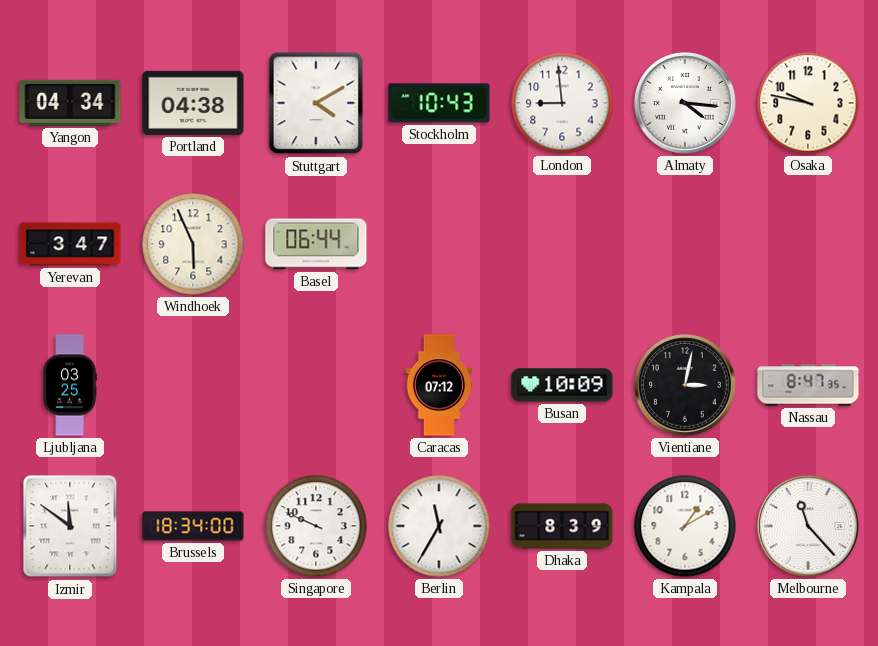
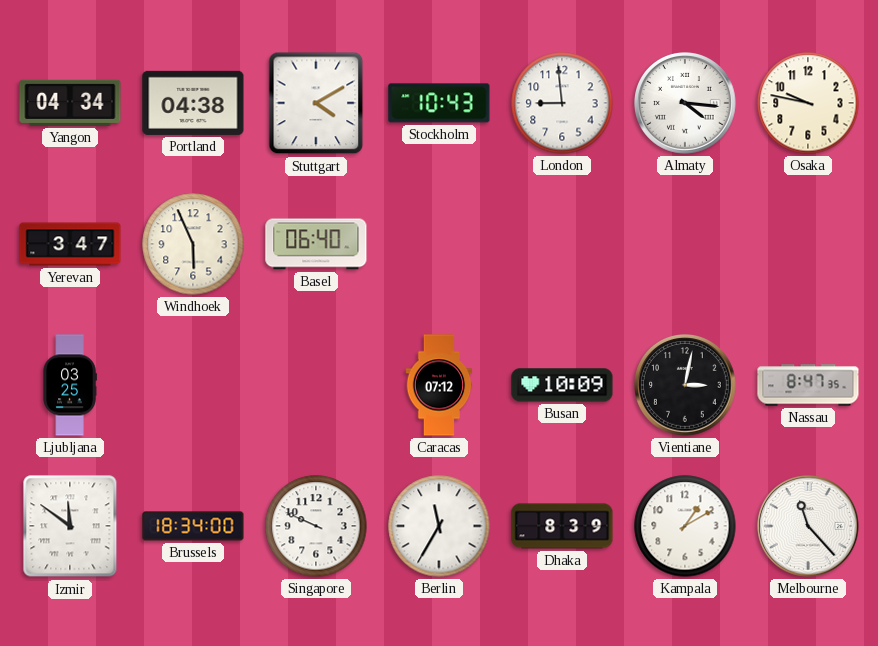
Basel: 06:44 -> 06:40
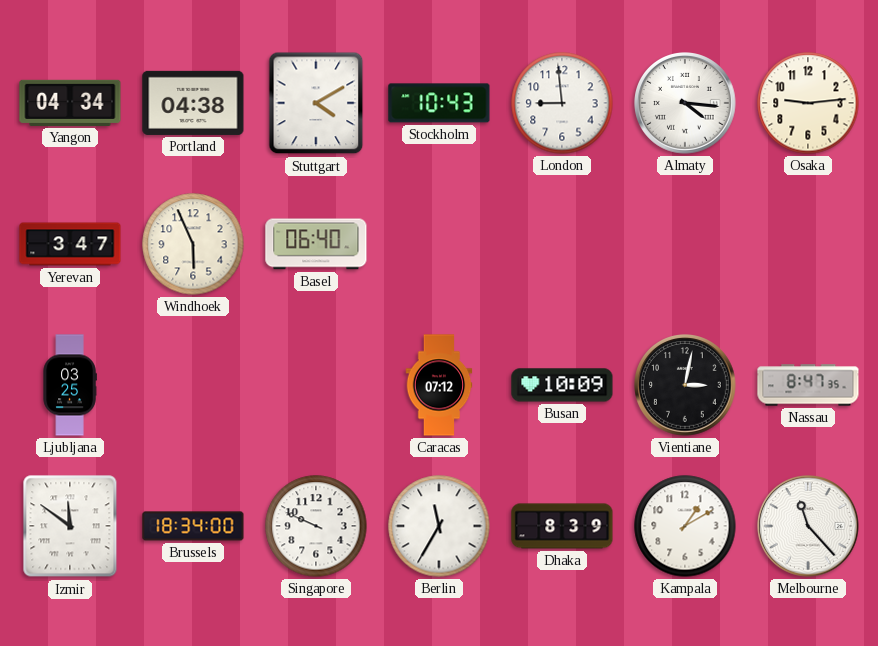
Osaka: 9:47 -> 9:14
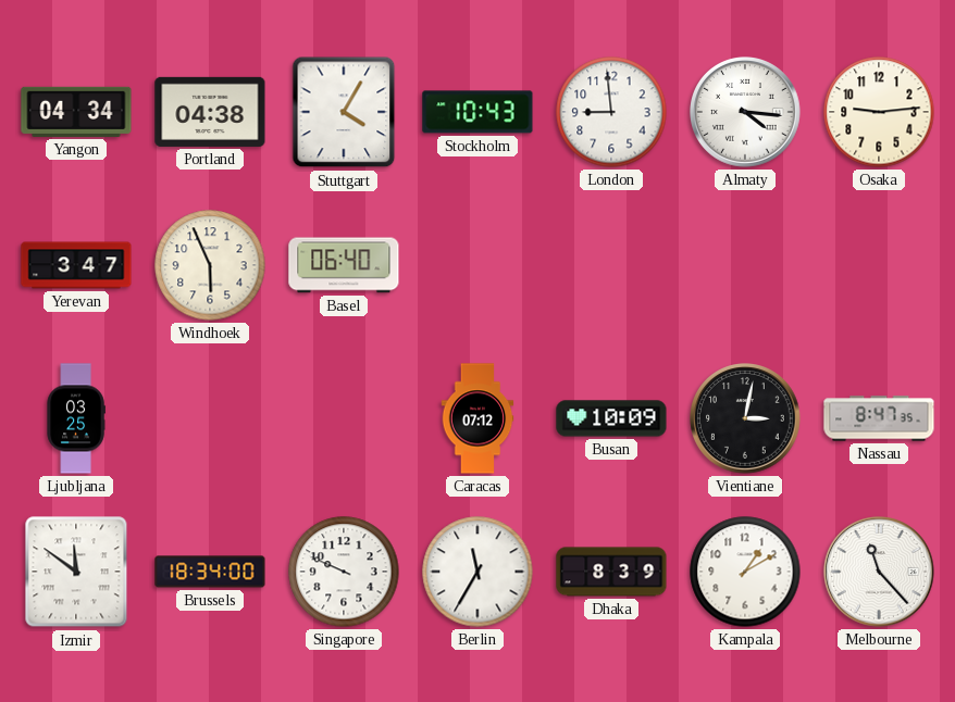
Stuttgart: 4:10 -> 4:05
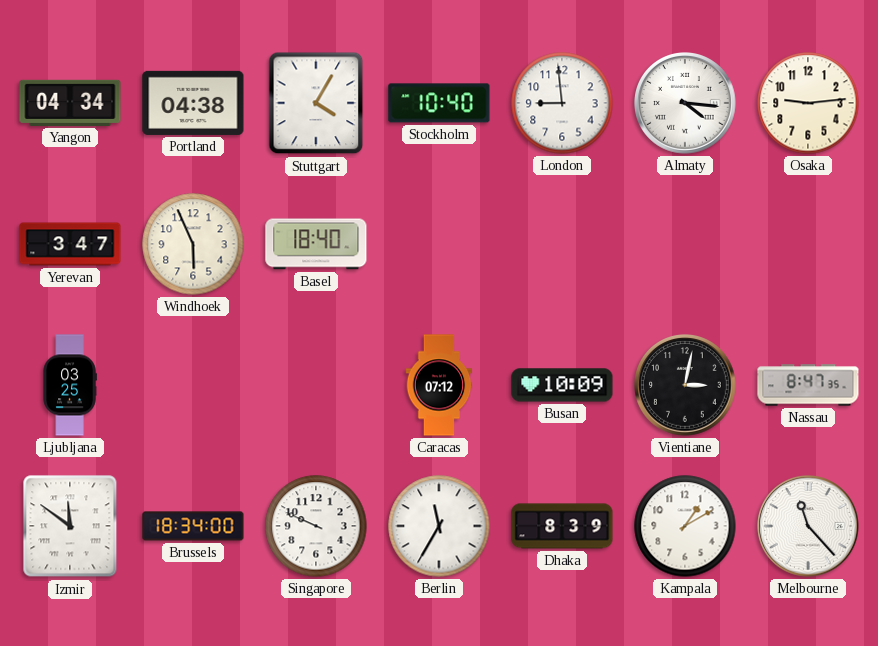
Stockholm: 10:43 -> 10:40
Basel: 06:40 -> 18:40
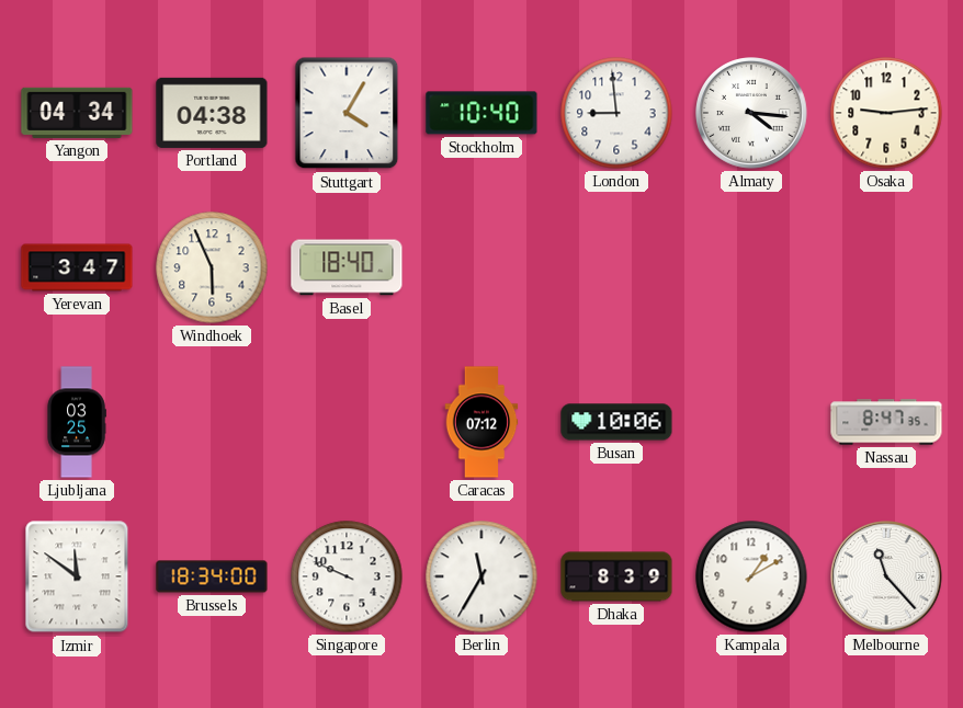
Busan: 10:09 -> 10:06
Vientiane: 3:02 -> none
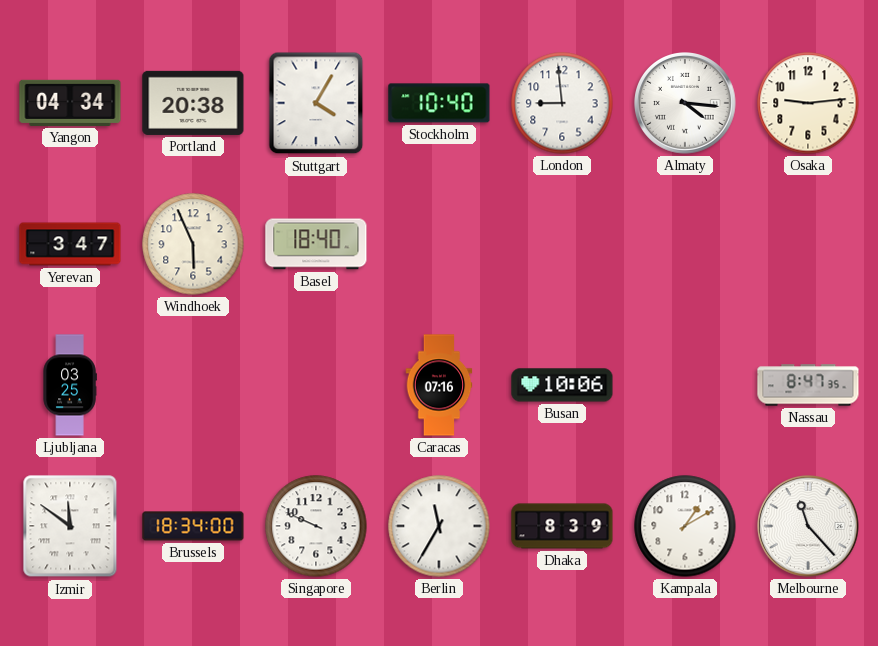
Portland: 04:38 -> 20:38
Caracas: 07:12 -> 07:16
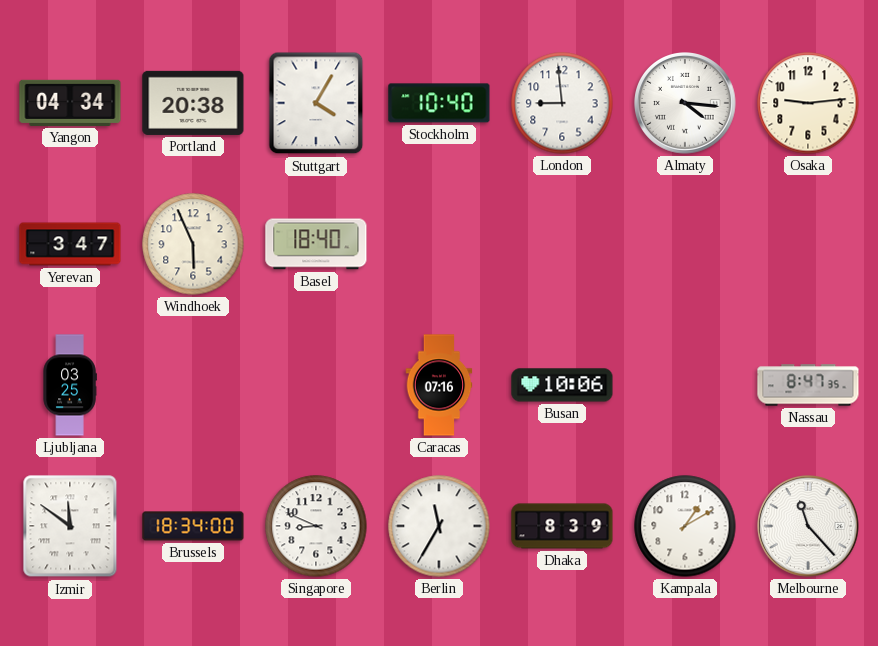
Singapore: 9:49 -> 8:49
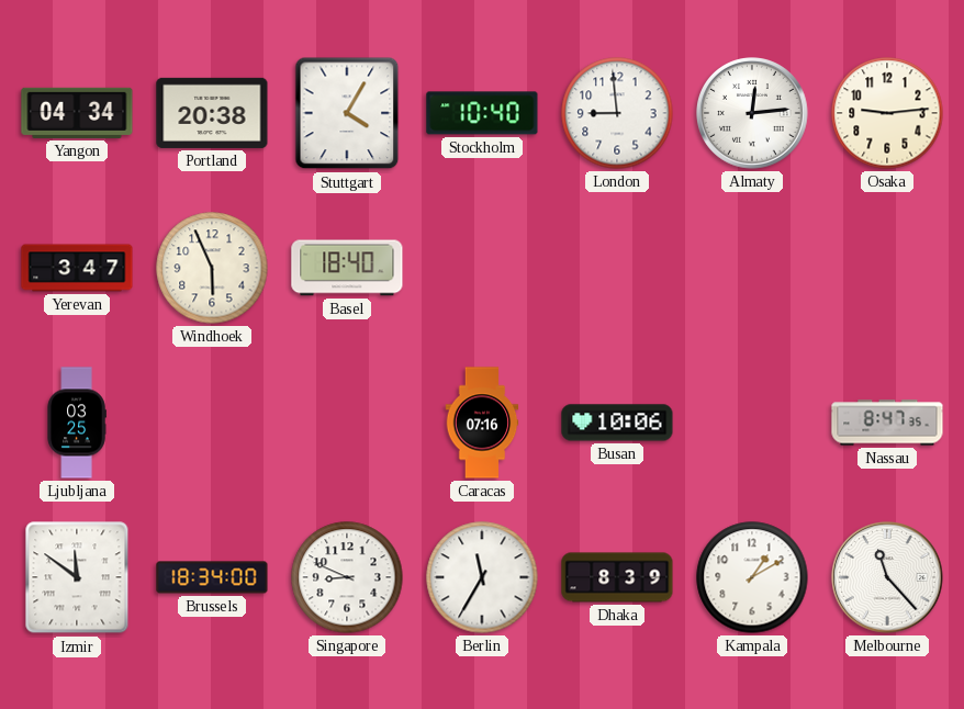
Almaty: 4:16 -> 12:14
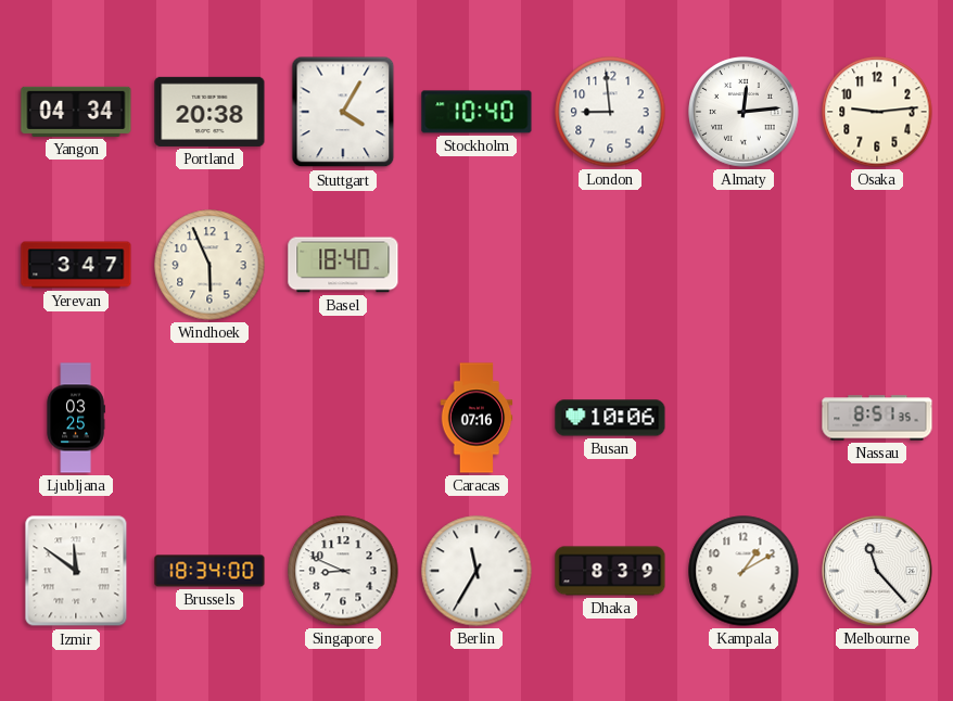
Nassau: 8:47 -> 8:51
